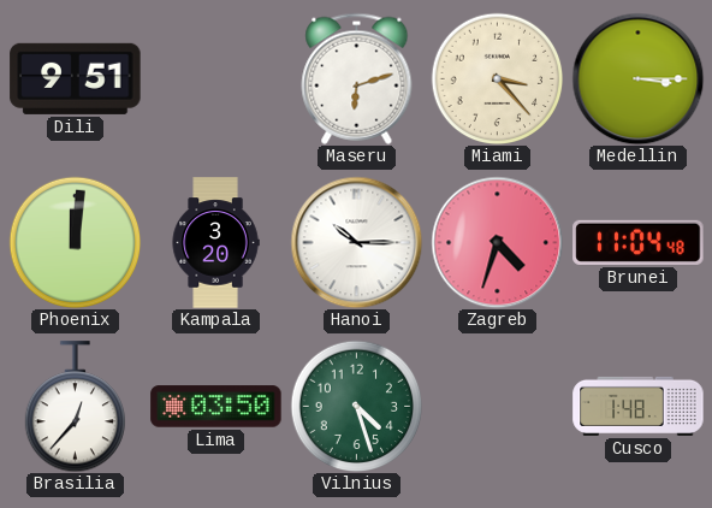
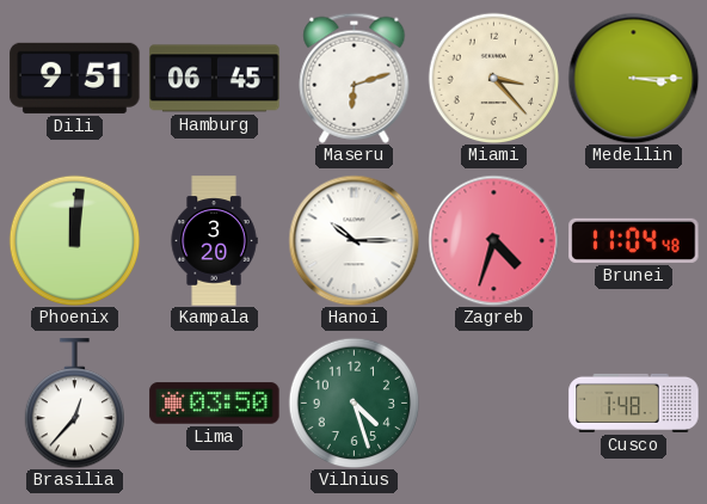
Hamburg: none -> 06:45
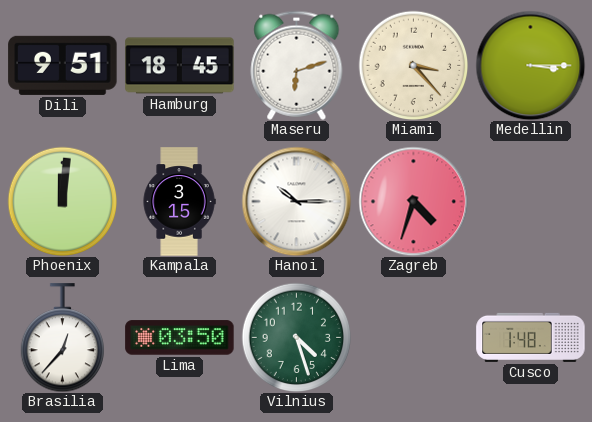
Hamburg: 06:45 -> 18:45
Kampala: 3:20 -> 3:15
Brunei: 11:04 -> none
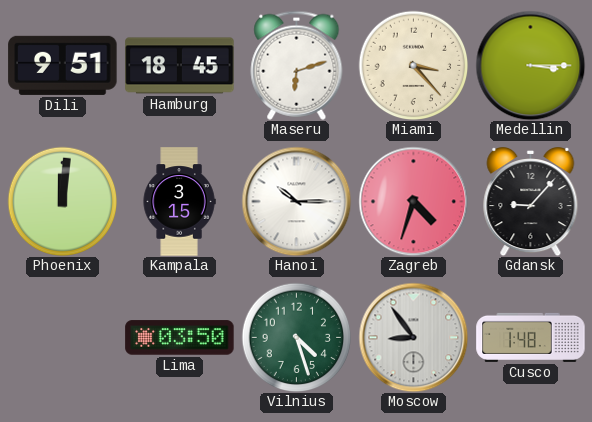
Gdansk: none -> 9:07
Brasilia: 12:37 -> none
Moscow: none -> 8:54
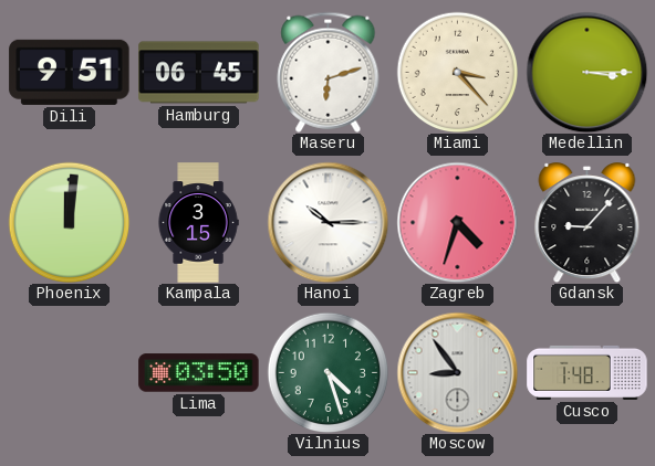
Hamburg: 18:45 -> 06:45
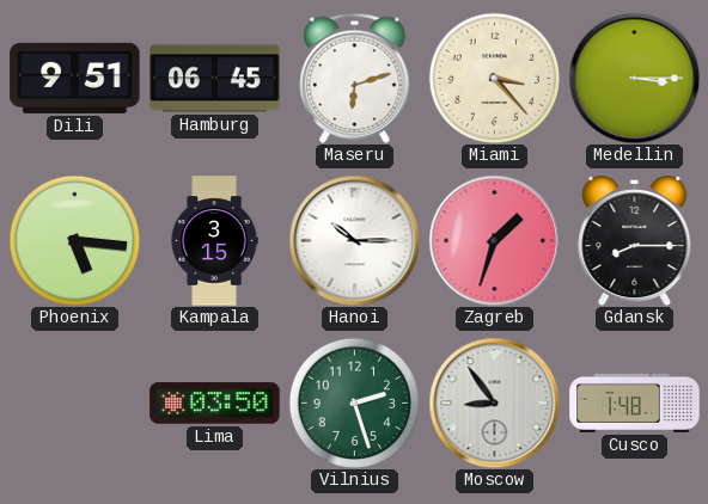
Phoenix: 12:01 -> 5:16
Zagreb: 4:33 -> 1:33
Gdansk: 9:07 -> 8:15
Vilnius: 4:27 -> 2:27
